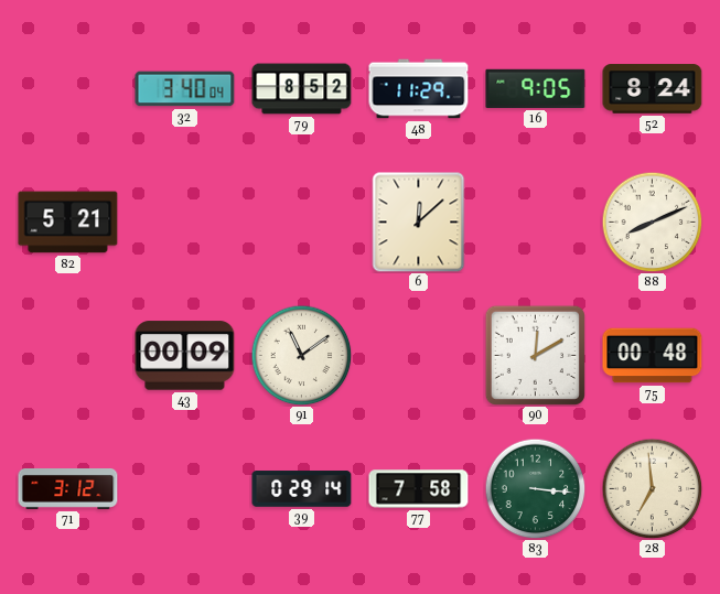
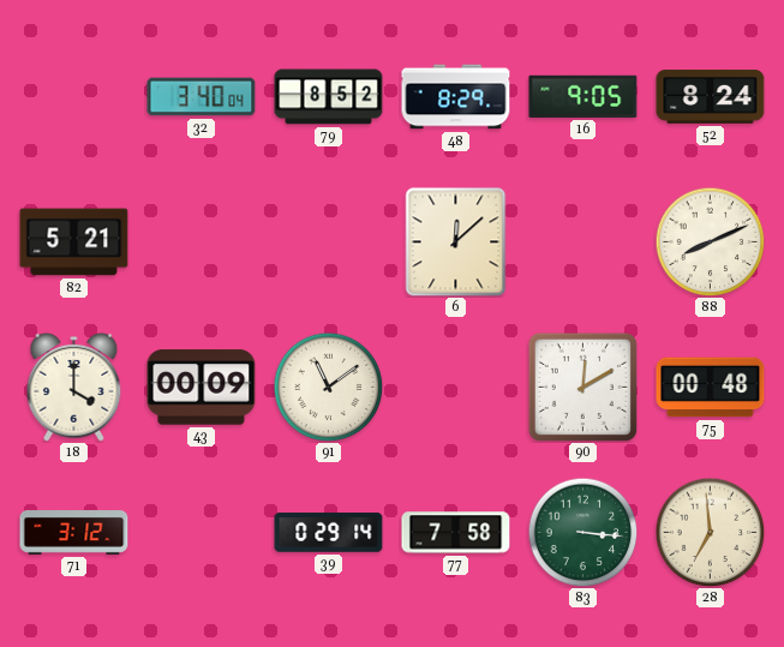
48: 11:29 -> 8:29
18: none -> 4:00
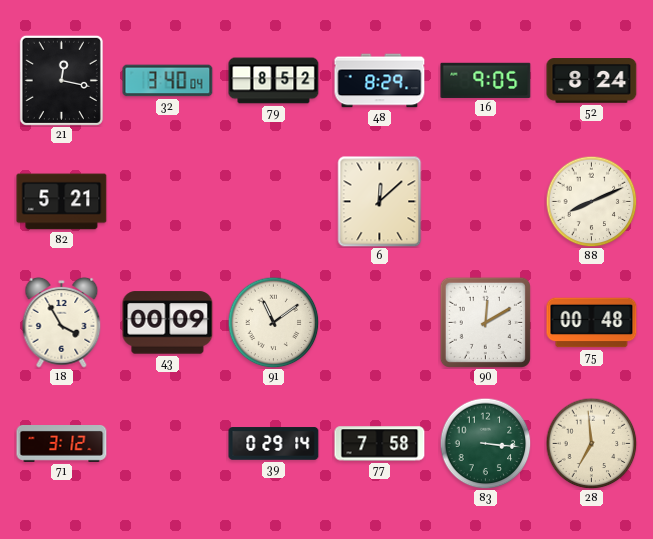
21: none -> 12:17
18: 4:00 -> 3:55
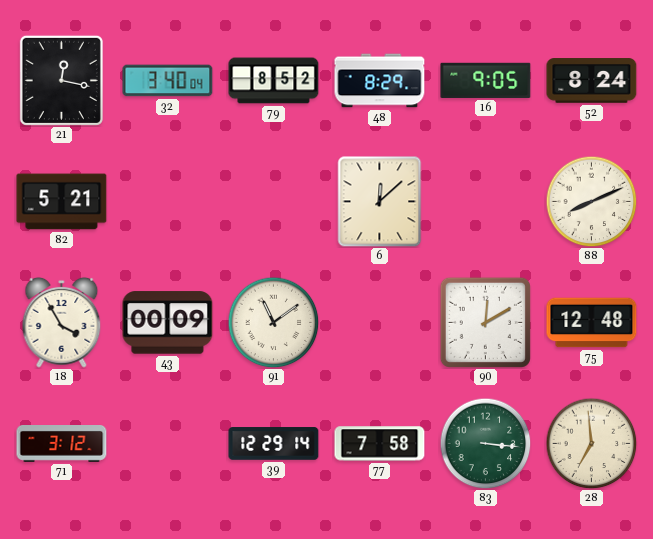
75: 00:48 -> 12:48
39: 0:29 -> 12:29
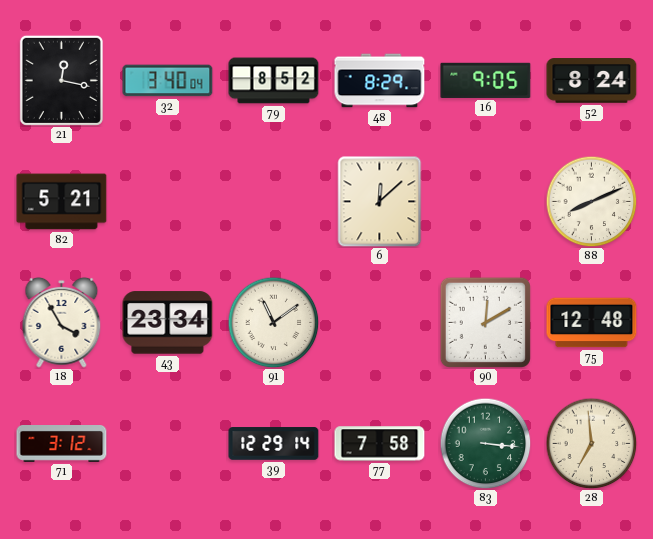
43: 00:09 -> 23:34
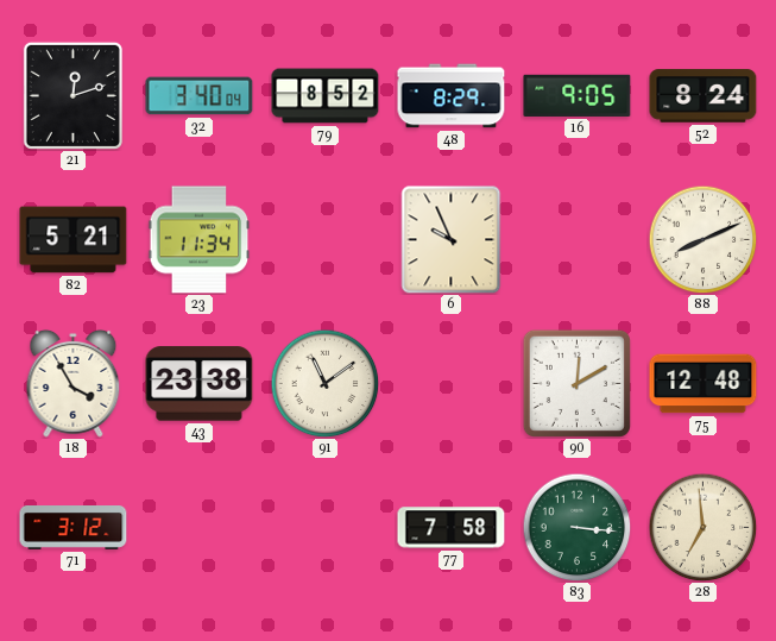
21: 12:17 -> 12:12
23: none -> 11:34
6: 12:08 -> 9:56
43: 23:34 -> 23:38
39: 12:29 -> none
